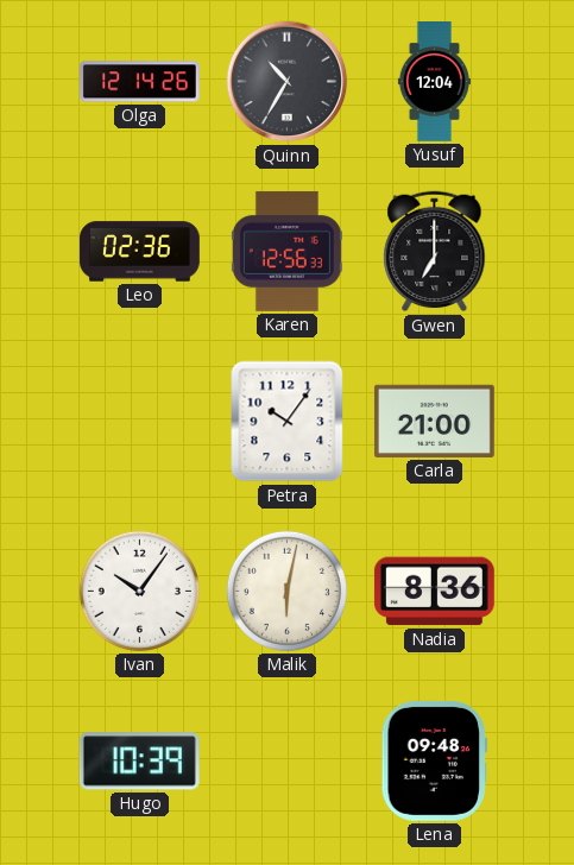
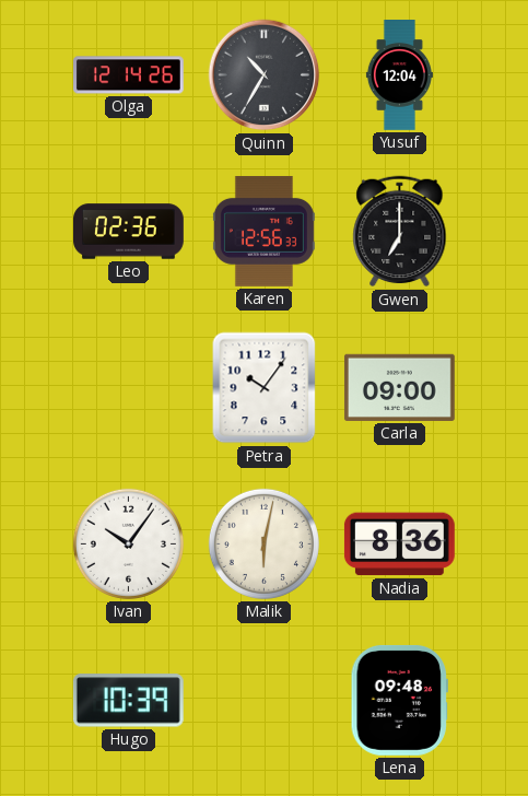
Carla: 21:00 -> 09:00
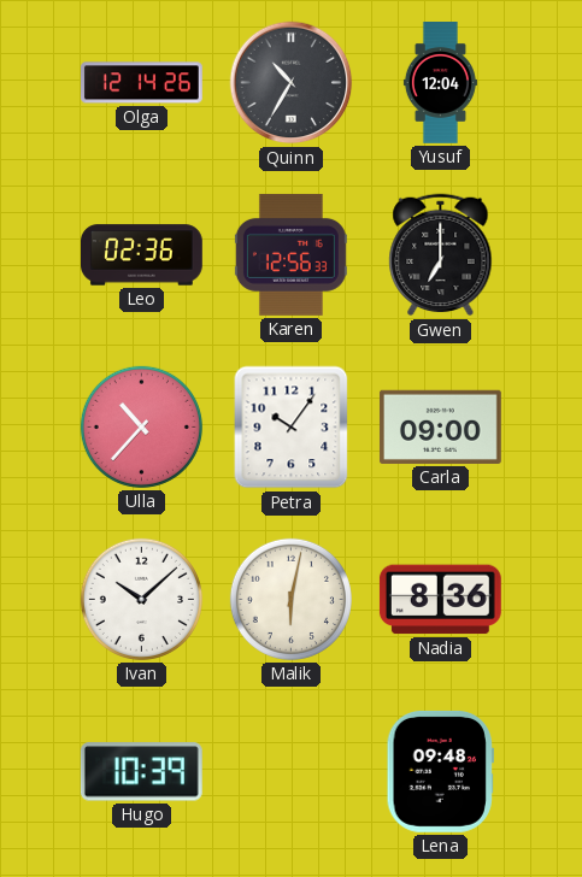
Ulla: none -> 10:37
Ivan: 10:06 -> 10:08
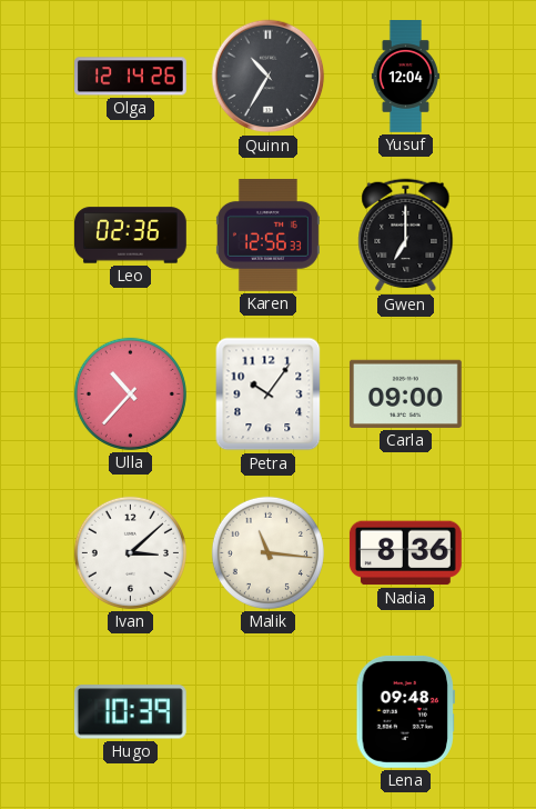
Ivan: 10:08 -> 3:08
Malik: 6:02 -> 11:16
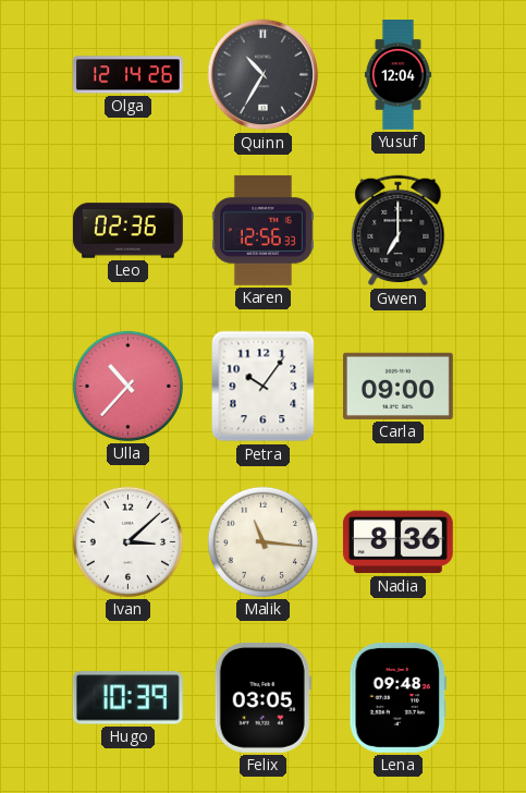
Felix: none -> 03:05
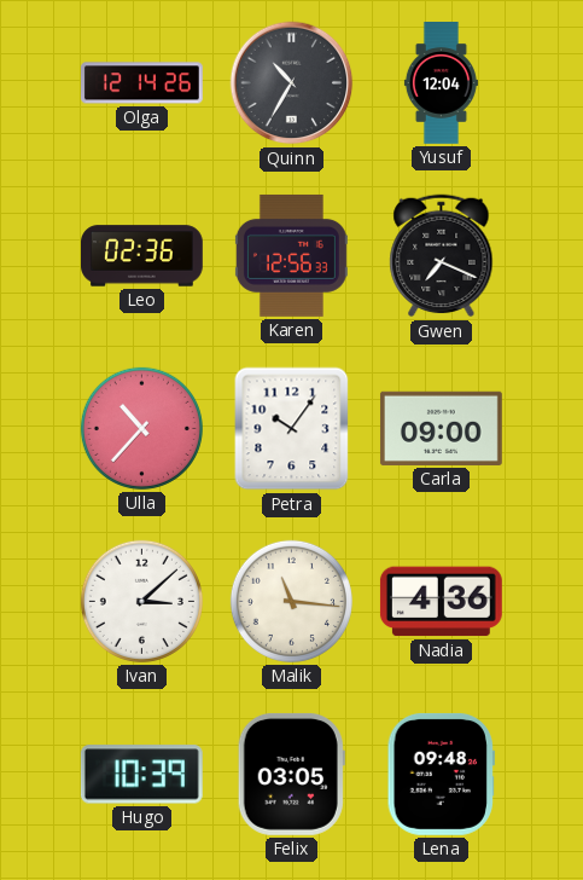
Gwen: 7:00 -> 7:19
Nadia: 8:36 -> 4:36
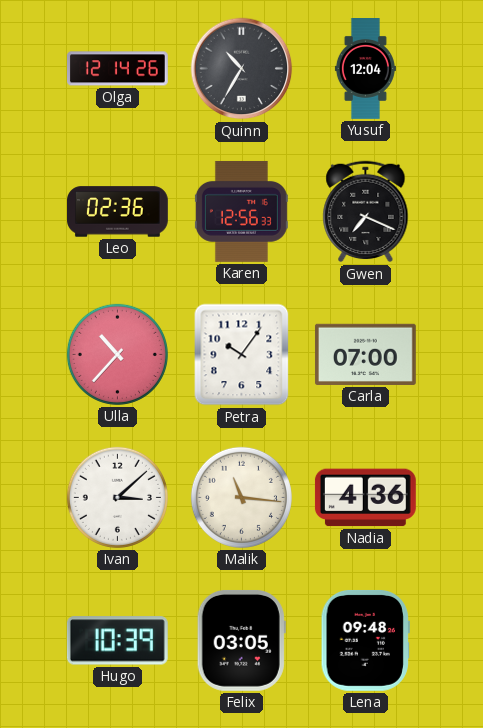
Carla: 09:00 -> 07:00
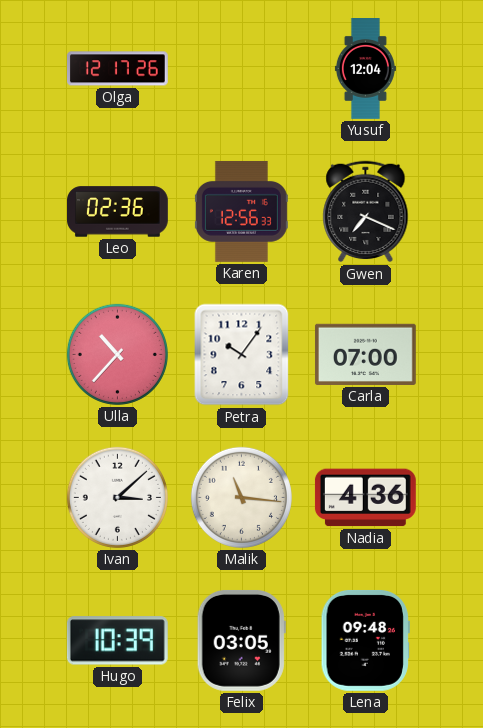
Olga: 12:14 -> 12:17
Quinn: 10:35 -> none
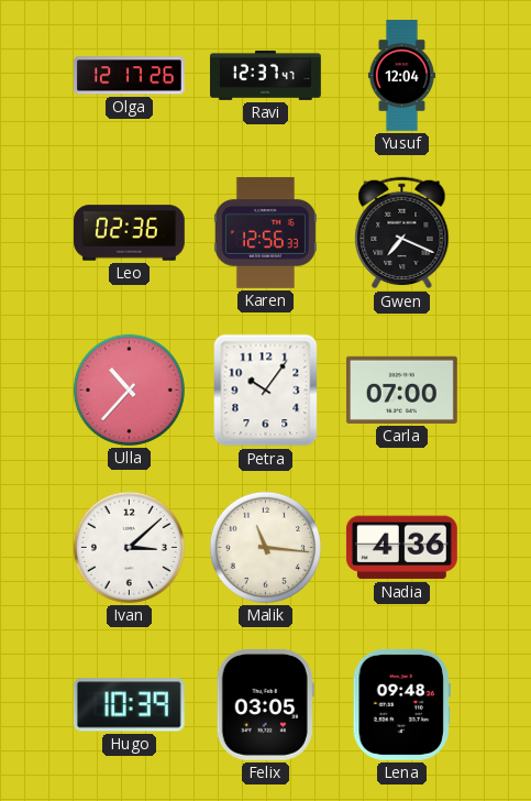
Ravi: none -> 12:37
